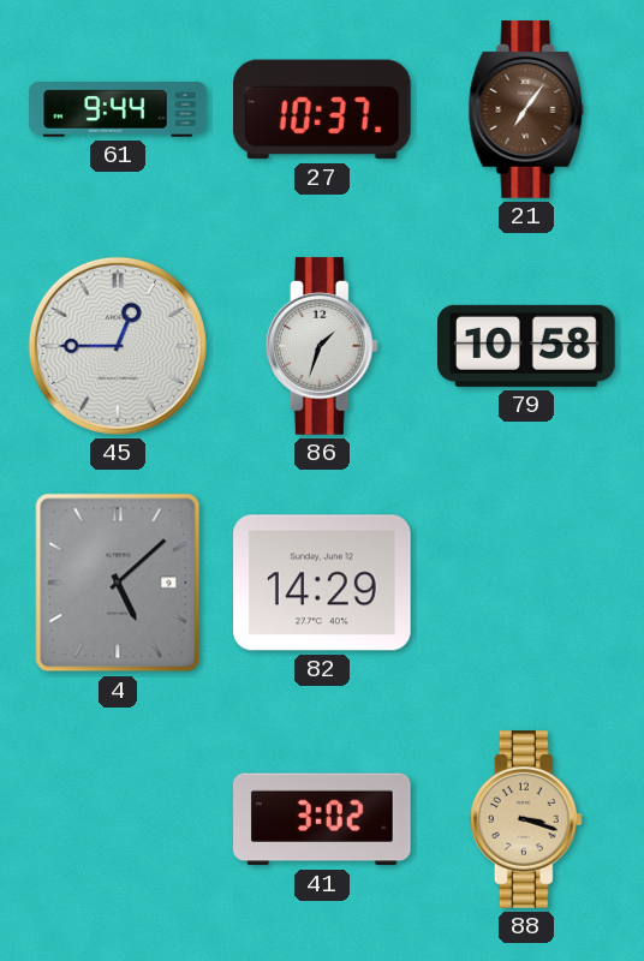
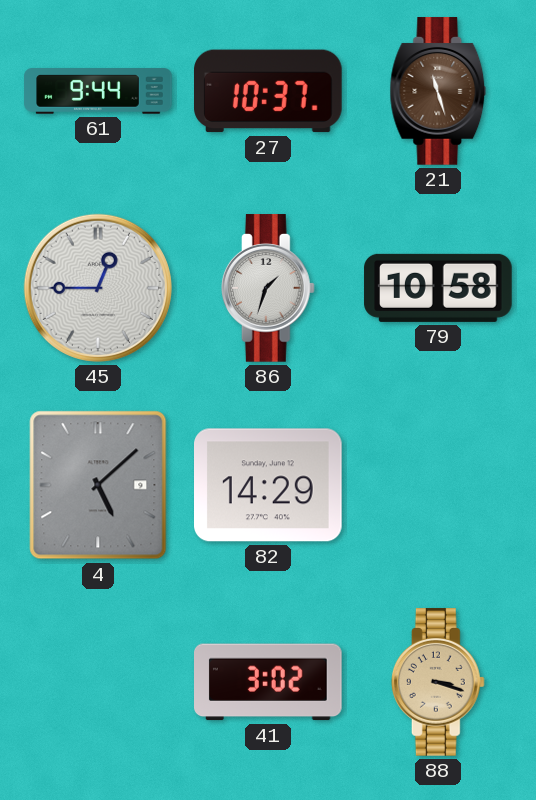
21: 7:06 -> 11:27
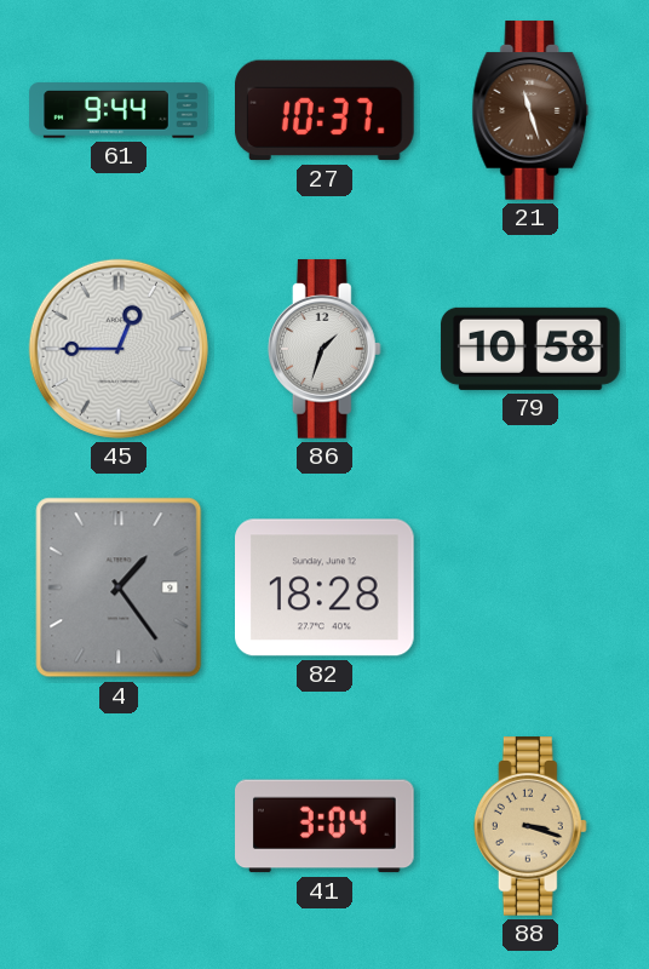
4: 5:08 -> 1:24
82: 14:29 -> 18:28
41: 3:02 -> 3:04
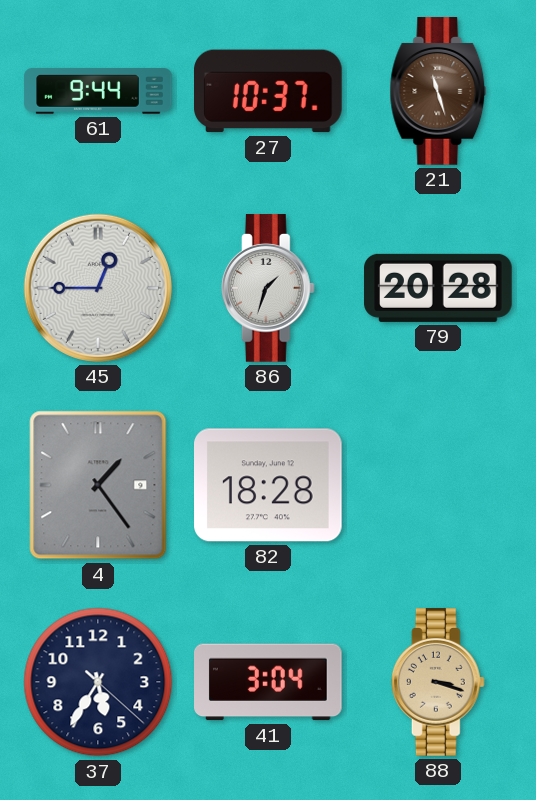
79: 10:58 -> 20:28
37: none -> 5:35
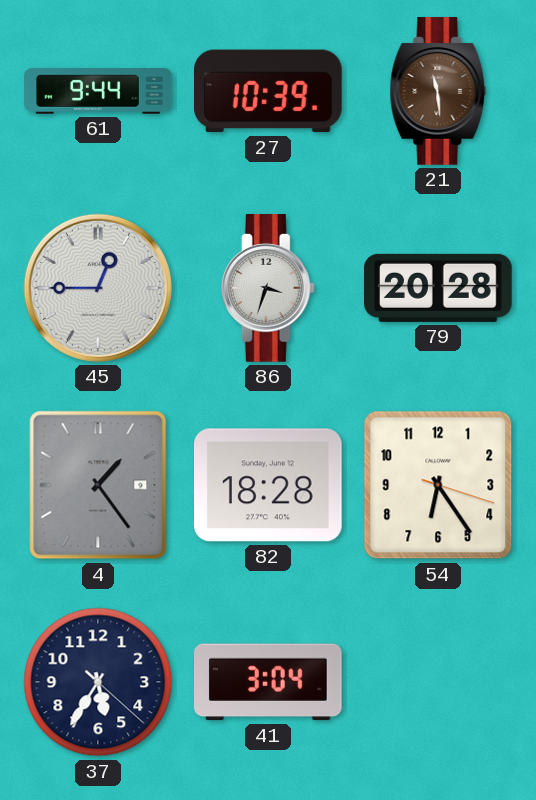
27: 10:37 -> 10:39
21: 11:27 -> 11:29
86: 1:33 -> 3:33
54: none -> 6:24
88: 3:18 -> none
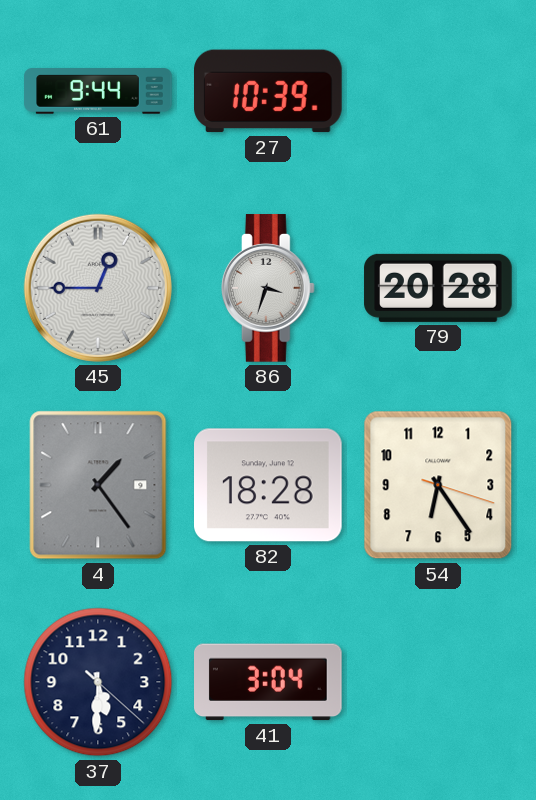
21: 11:29 -> none
37: 5:35 -> 5:30
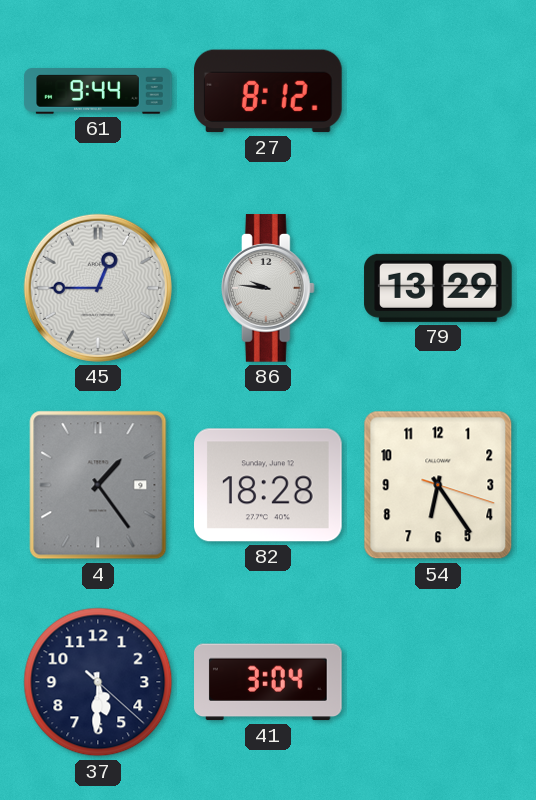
27: 10:39 -> 8:12
86: 3:33 -> 9:46
79: 20:28 -> 13:29
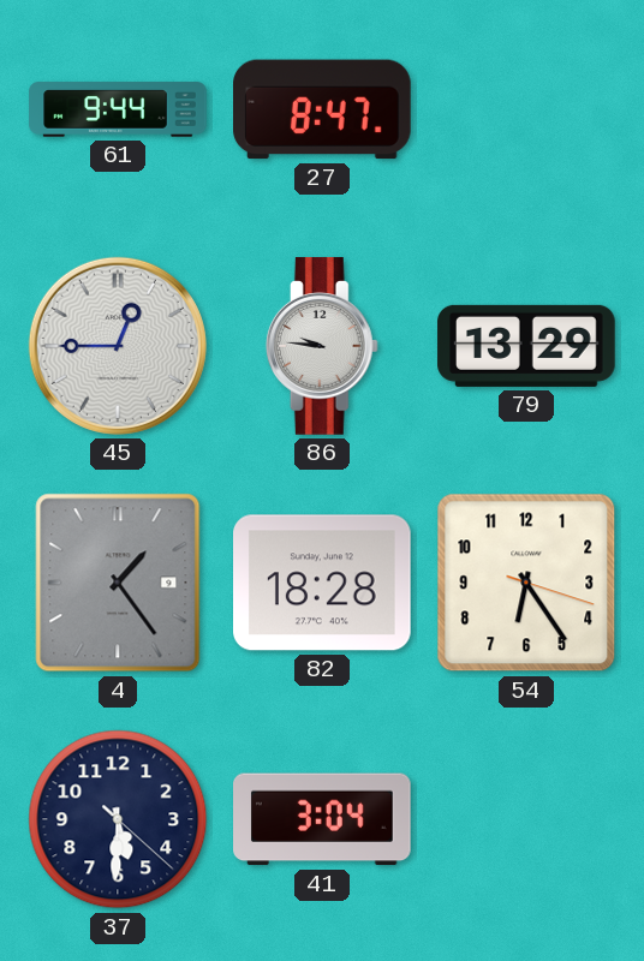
27: 8:12 -> 8:47
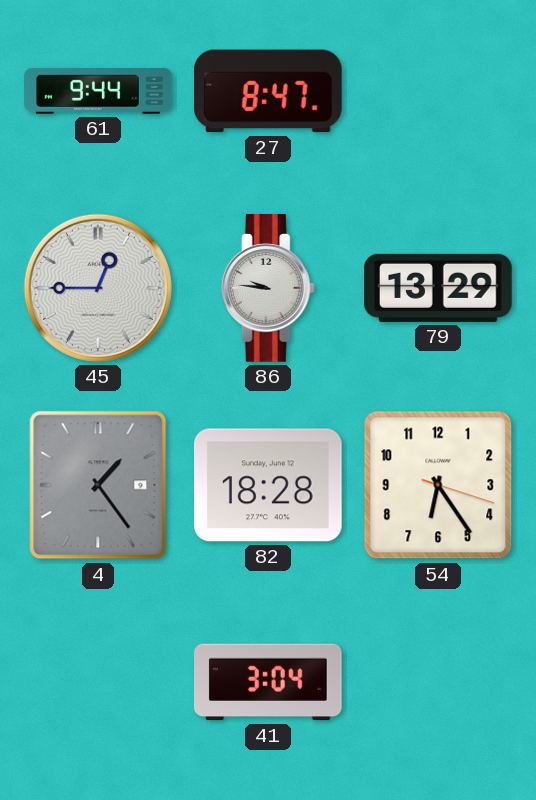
37: 5:30 -> none
